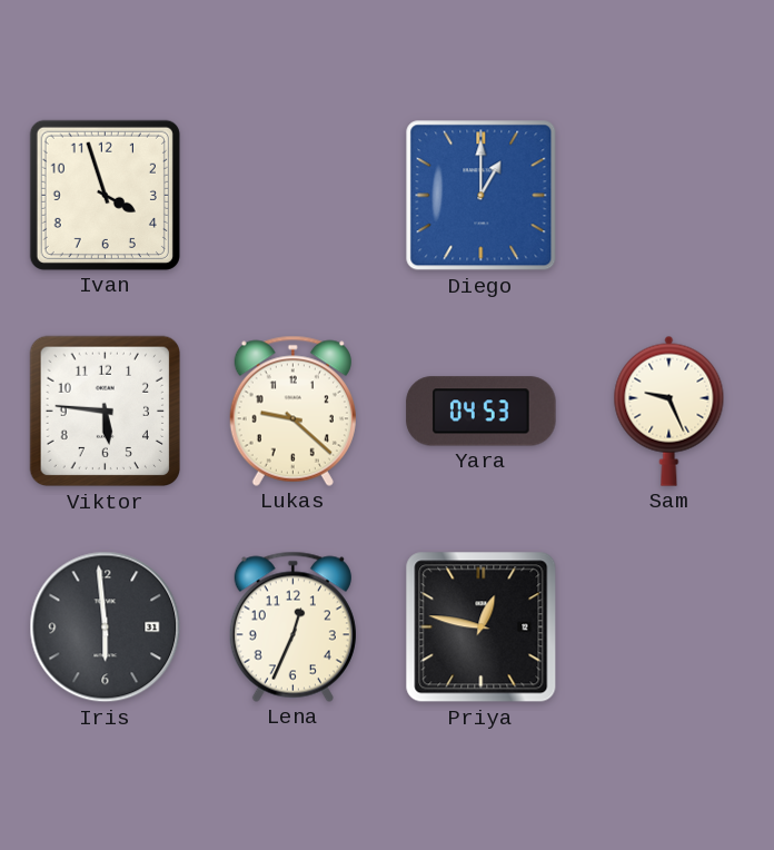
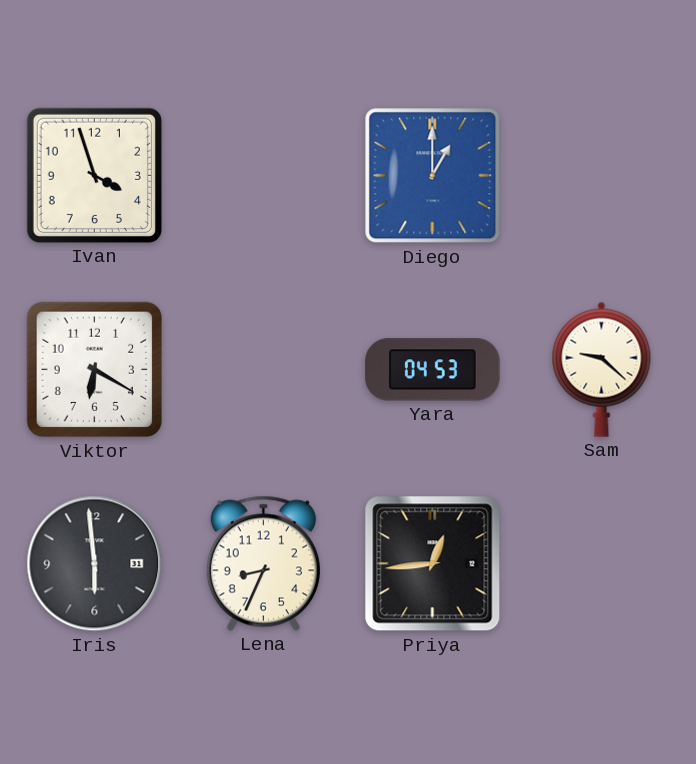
Viktor: 5:46 -> 6:20
Lukas: 9:22 -> none
Sam: 9:26 -> 9:22
Lena: 12:34 -> 8:34
Priya: 12:47 -> 12:44
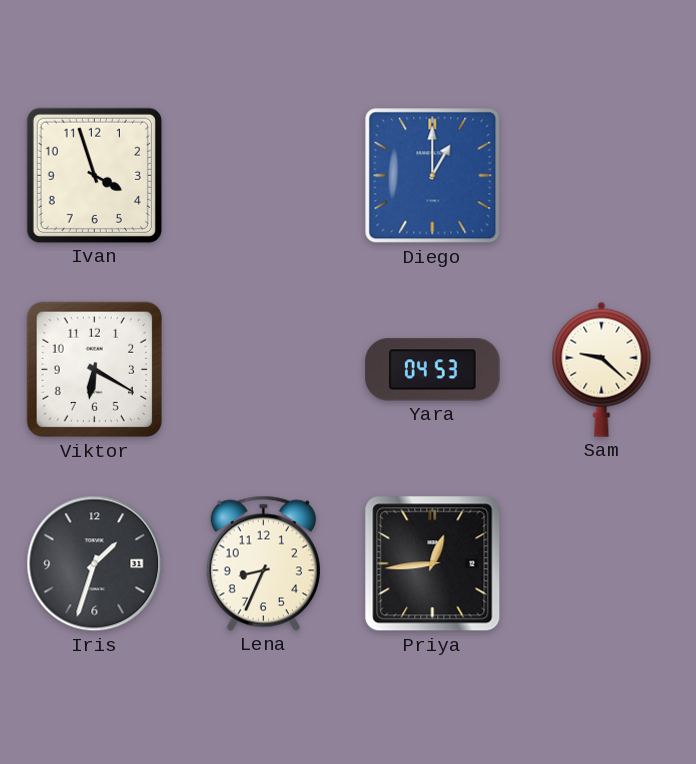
Iris: 5:59 -> 1:33
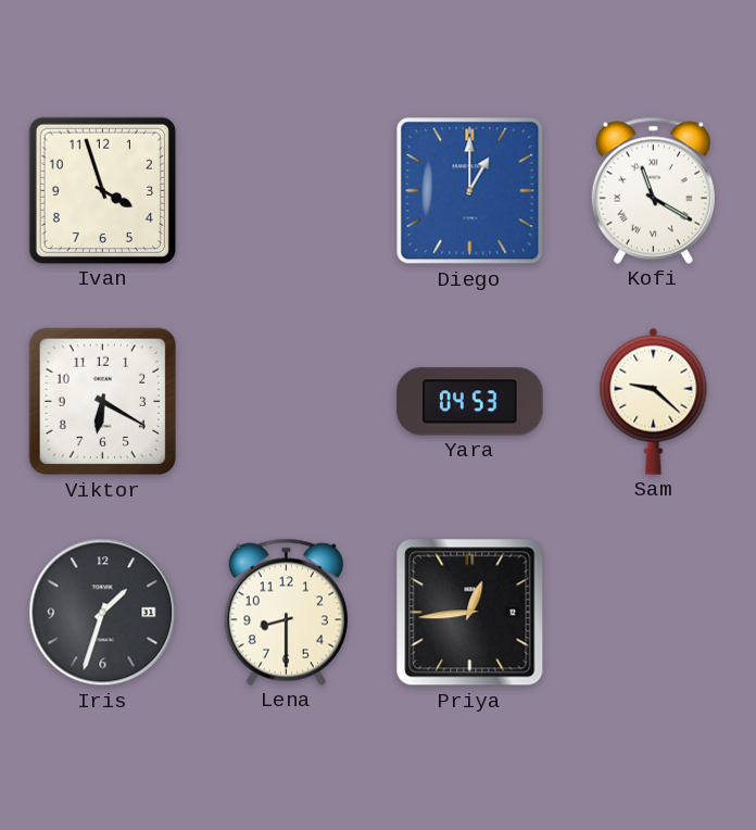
Kofi: none -> 11:20
Lena: 8:34 -> 8:30
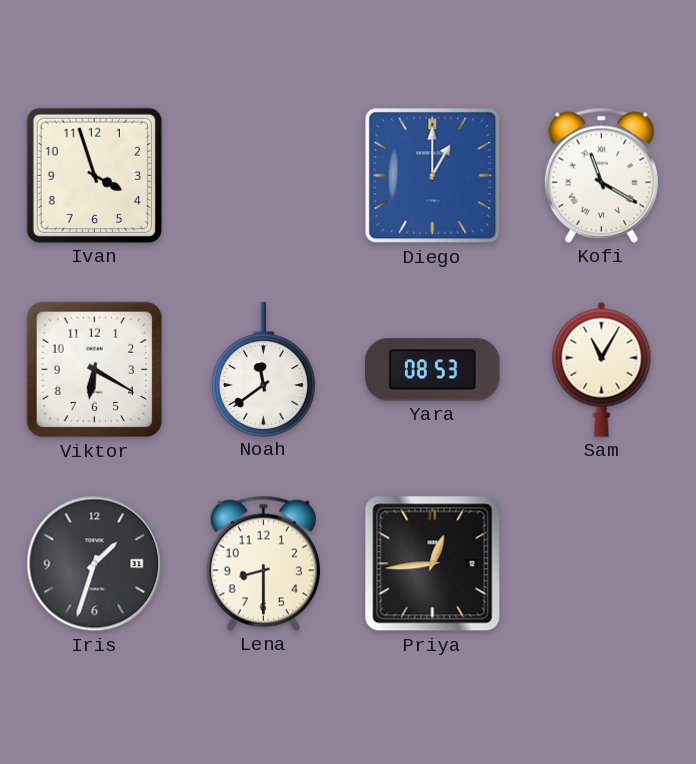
Noah: none -> 11:39
Yara: 04:53 -> 08:53
Sam: 9:22 -> 11:05
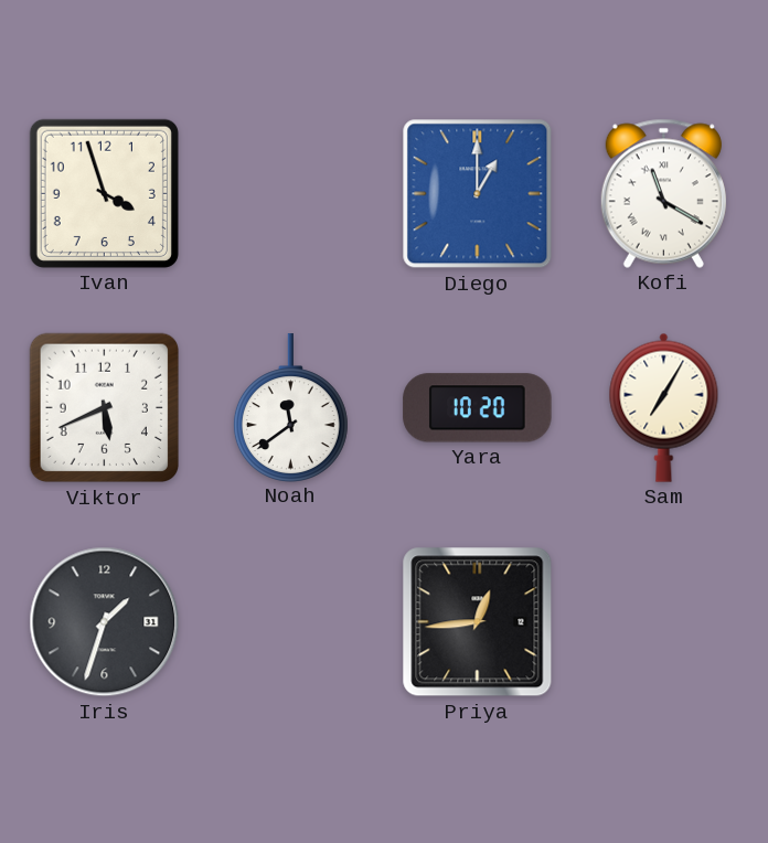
Viktor: 6:20 -> 5:41
Yara: 08:53 -> 10:20
Sam: 11:05 -> 7:05
Lena: 8:30 -> none
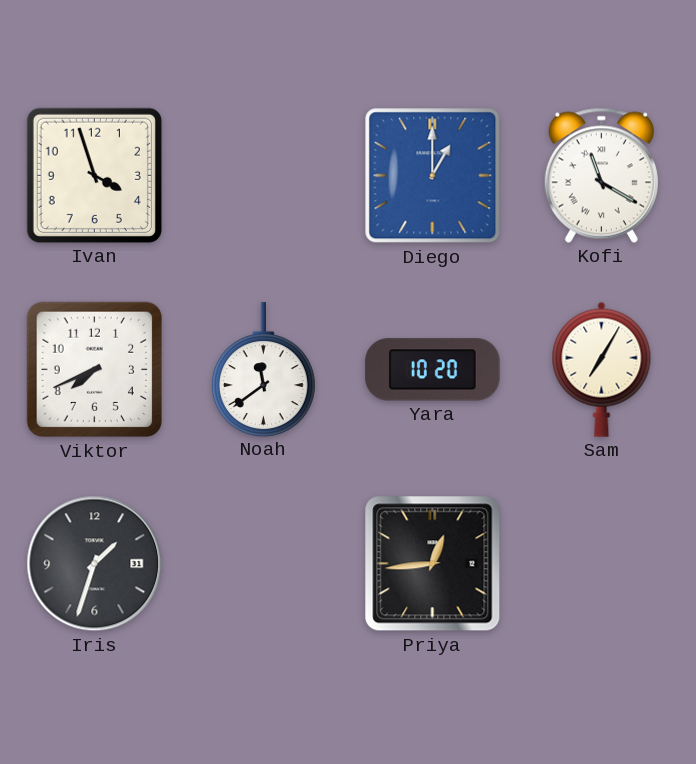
Viktor: 5:41 -> 7:41
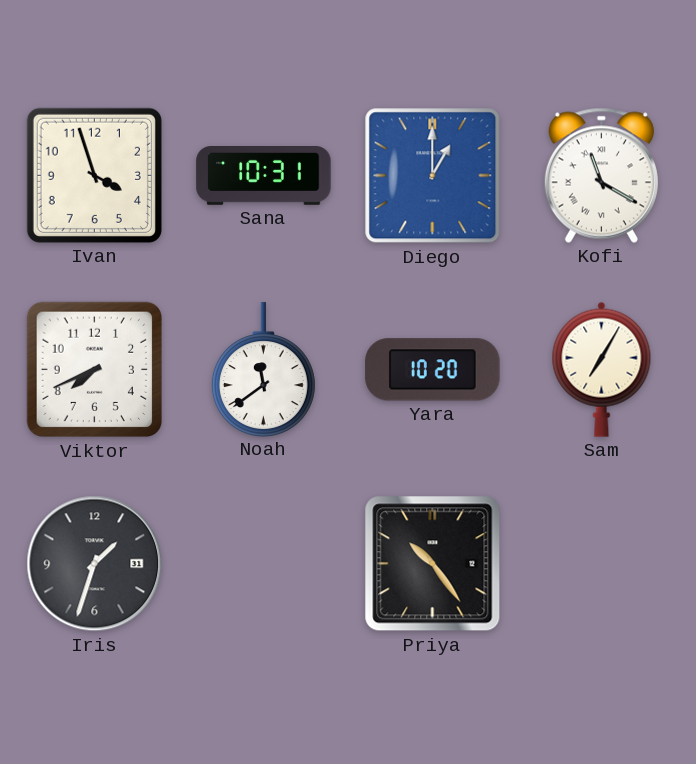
Sana: none -> 10:31
Priya: 12:44 -> 10:24
